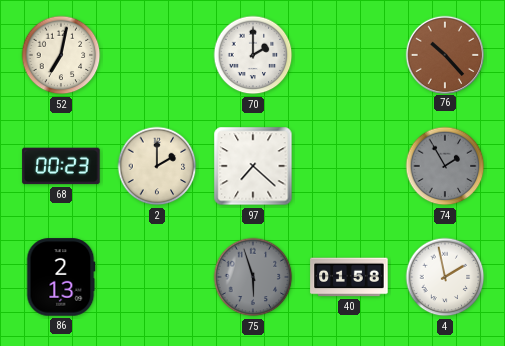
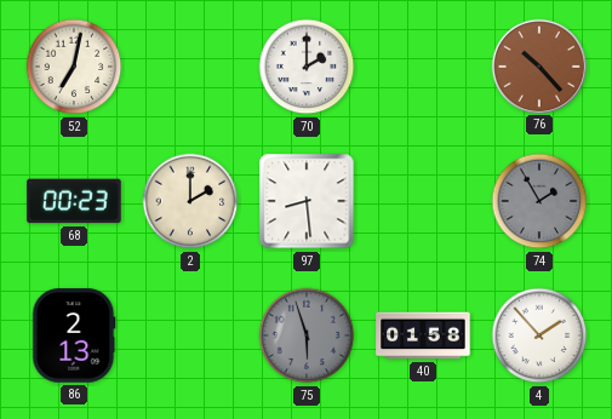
97: 7:22 -> 8:29
4: 1:58 -> 1:53
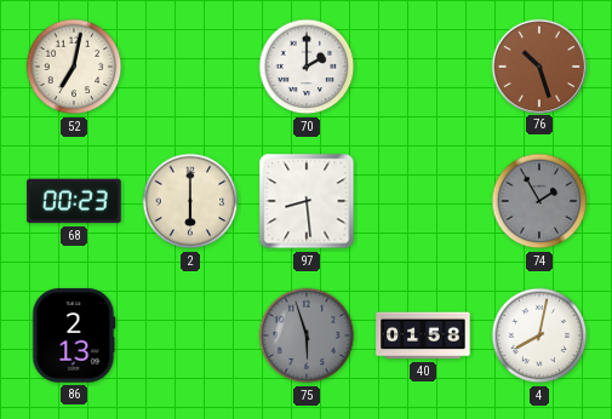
76: 10:23 -> 10:27
2: 2:00 -> 6:00
4: 1:53 -> 8:02
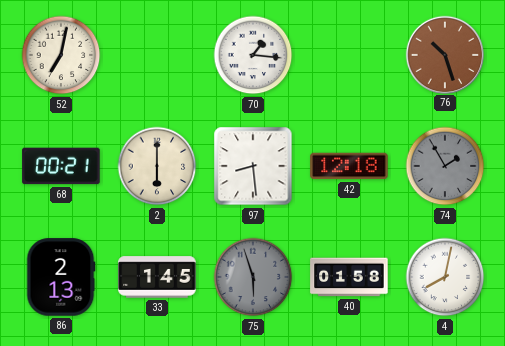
70: 2:00 -> 1:16
68: 00:23 -> 00:21
42: none -> 12:18
33: none -> 1:45
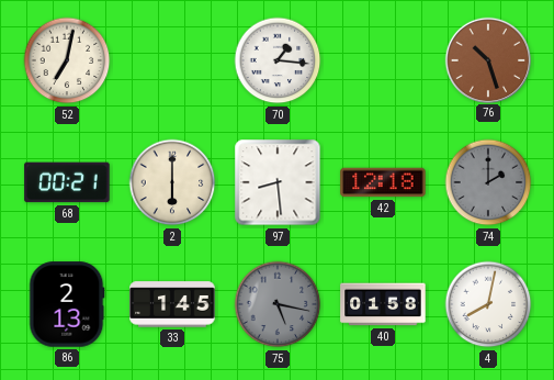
74: 1:55 -> 2:00
75: 5:57 -> 5:17
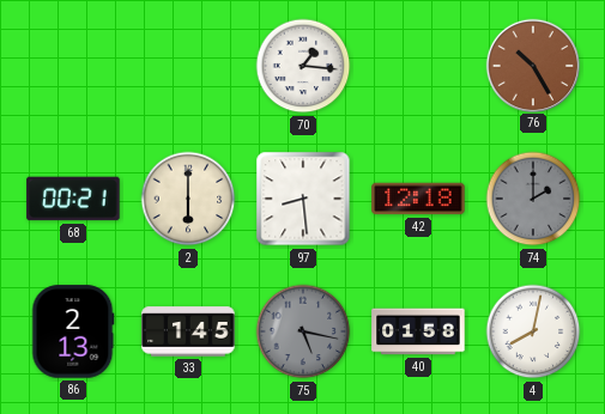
52: 7:02 -> none
76: 10:27 -> 10:25
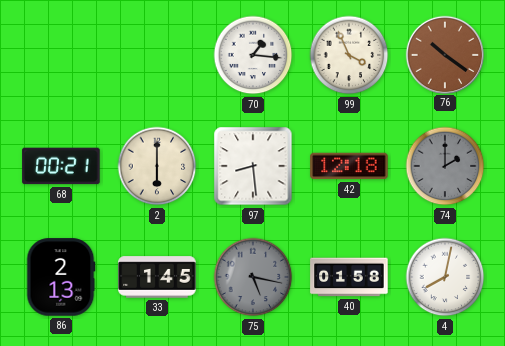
99: none -> 3:56
76: 10:25 -> 10:21
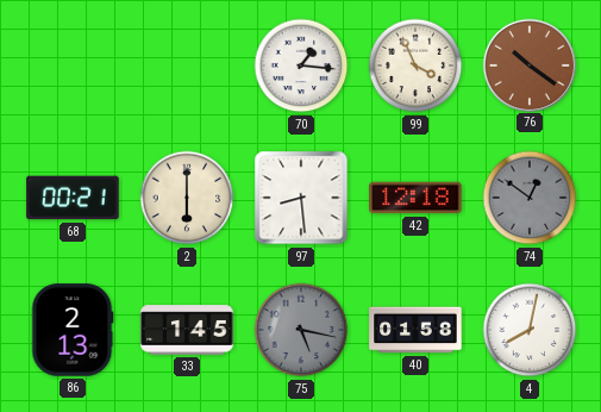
74: 2:00 -> 12:51
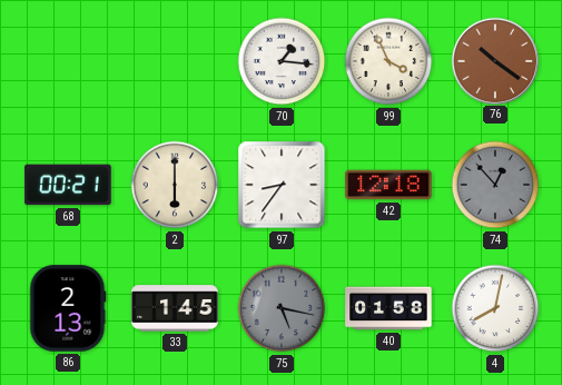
97: 8:29 -> 8:36
74: 12:51 -> 12:53
